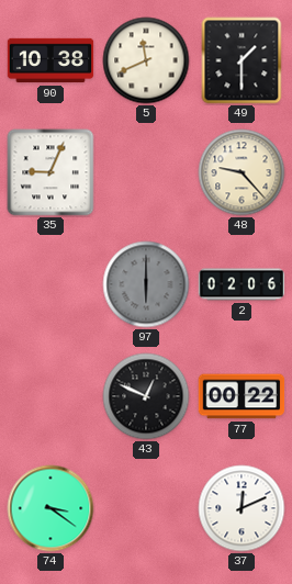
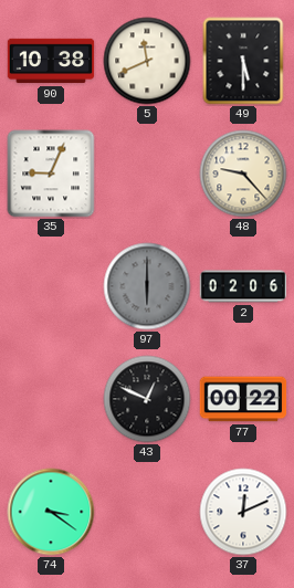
49: 1:30 -> 5:30
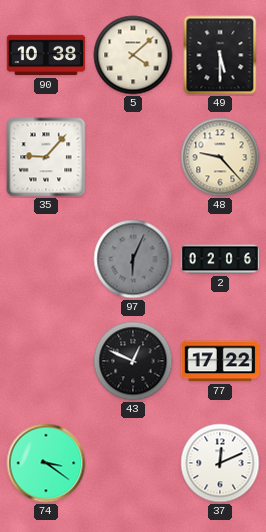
5: 11:41 -> 4:08
35: 9:04 -> 9:07
97: 6:00 -> 6:04
77: 00:22 -> 17:22
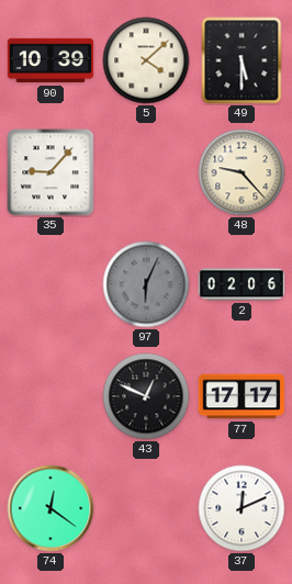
90: 10:38 -> 10:39
77: 17:22 -> 17:17
74: 3:21 -> 12:21
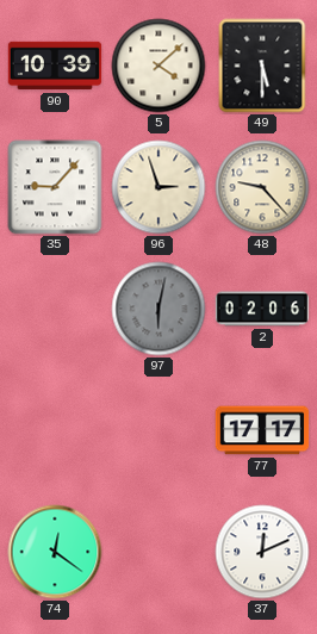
96: none -> 2:57
97: 6:04 -> 6:02
43: 12:49 -> none
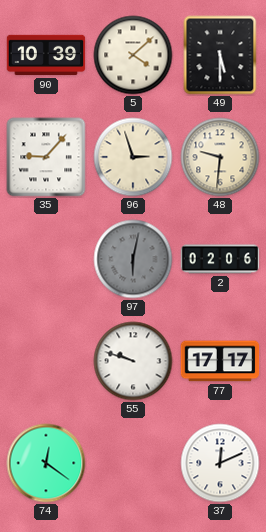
48: 9:23 -> 9:31
55: none -> 9:48
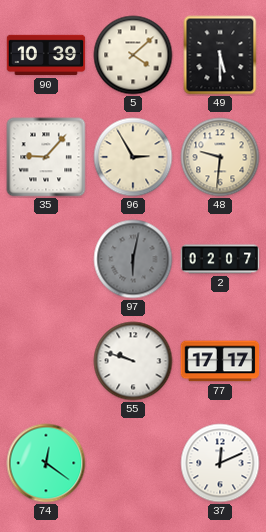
96: 2:57 -> 2:55
2: 02:06 -> 02:07
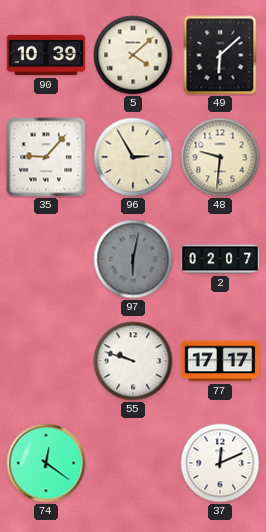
49: 5:30 -> 6:08
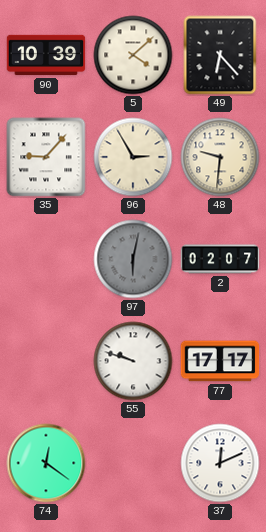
49: 6:08 -> 6:23
